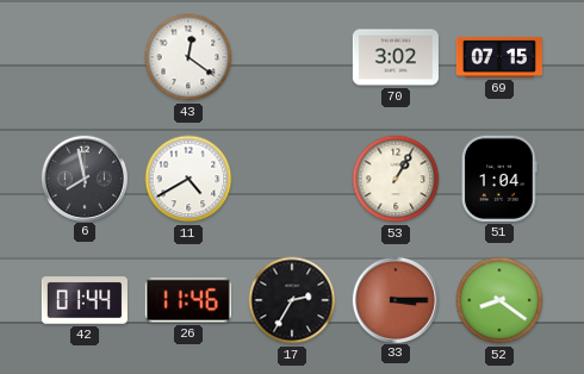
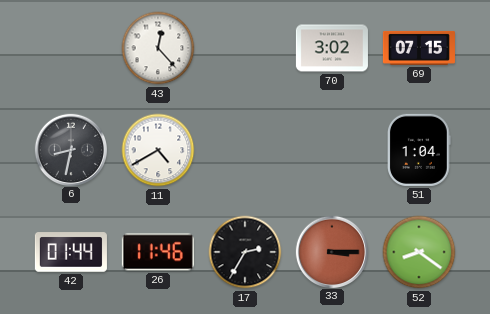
43: 12:21 -> 12:23
6: 7:58 -> 8:32
53: 1:05 -> none
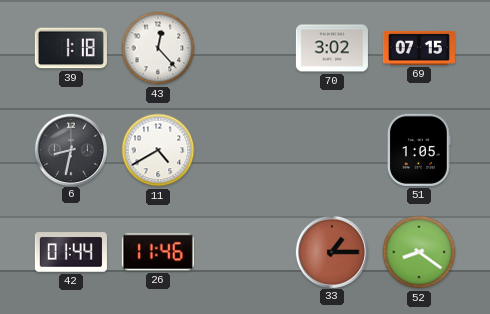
39: none -> 1:18
51: 1:04 -> 1:05
17: 2:35 -> none
33: 3:15 -> 1:15
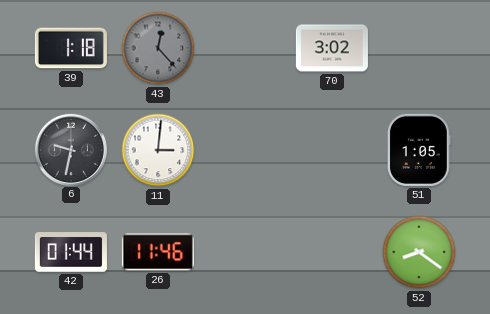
43 dial: white -> grey
69: 07:15 -> none
6: 8:32 -> 9:32
11: 4:40 -> 3:01
33: 1:15 -> none
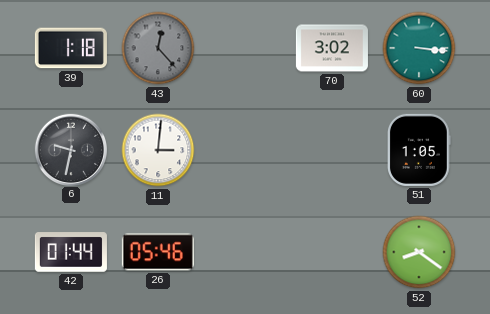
60: none -> 3:16
26: 11:46 -> 05:46
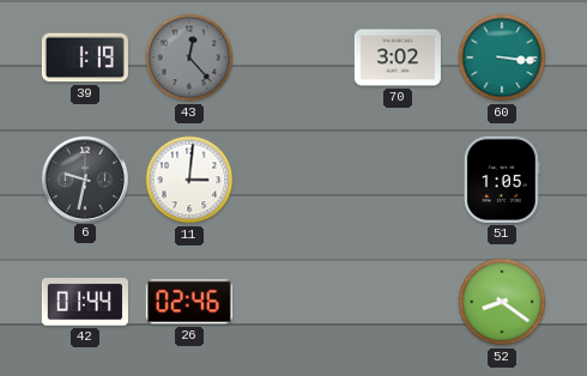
39: 1:18 -> 1:19
26: 05:46 -> 02:46
